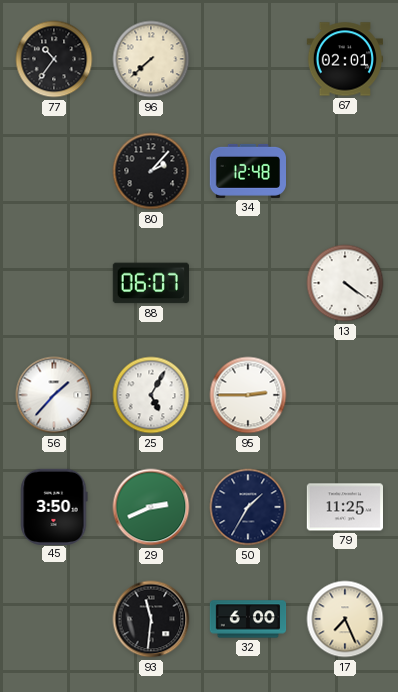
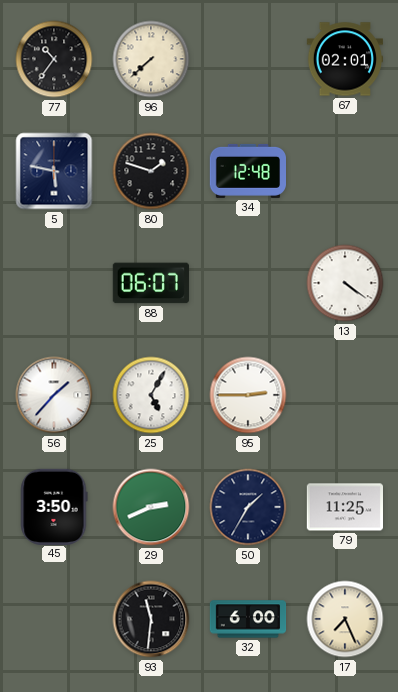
5: none -> 5:47
80: 2:07 -> 1:48
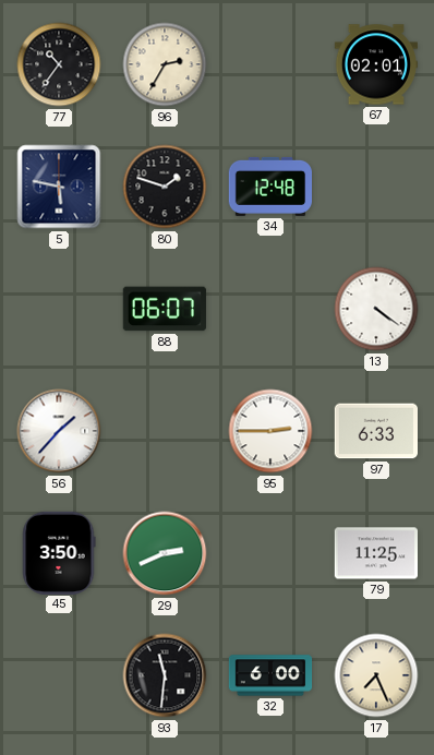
96: 7:38 -> 2:35
25: 5:05 -> none
97: none -> 6:33
50: 1:35 -> none
